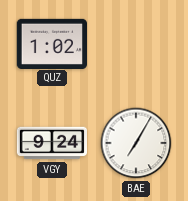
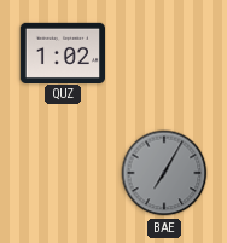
VGY: 9:24 -> none
BAE dial: white -> grey
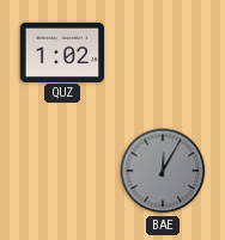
BAE: 7:05 -> 12:05
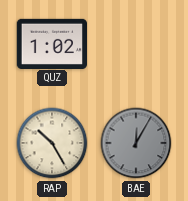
RAP: none -> 10:25
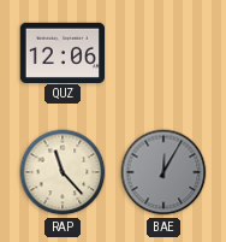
QUZ: 1:02 -> 12:06
RAP: 10:25 -> 11:23
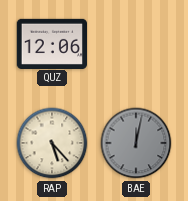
RAP: 11:23 -> 5:23
BAE: 12:05 -> 12:02
